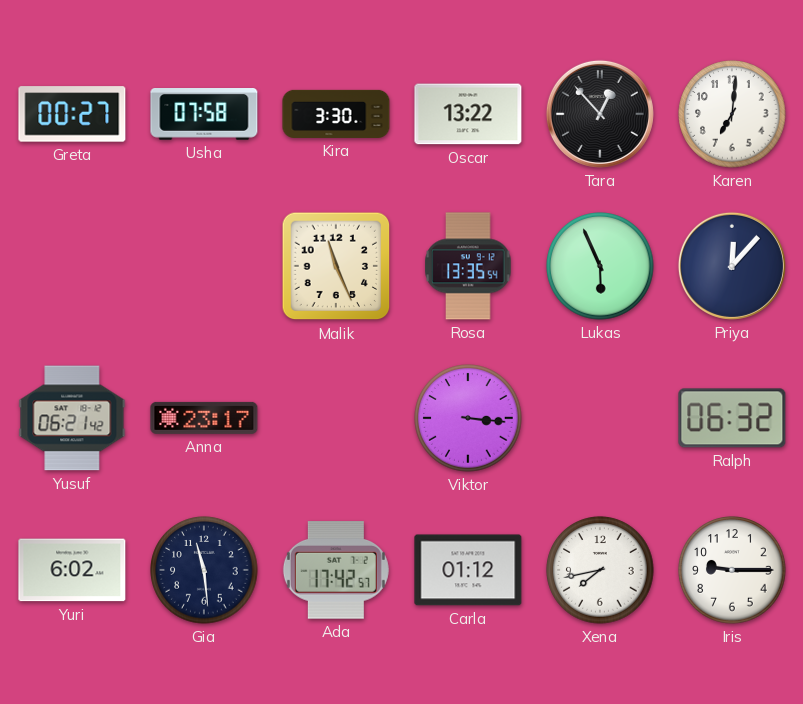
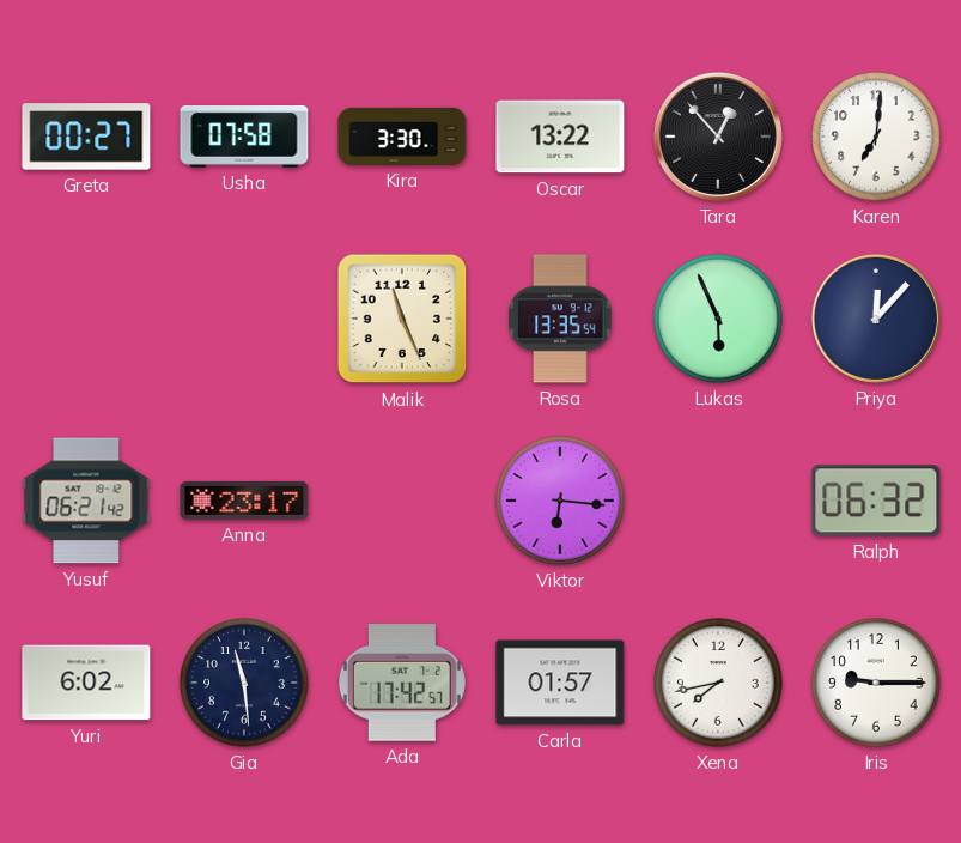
Viktor: 3:16 -> 6:16
Carla: 01:12 -> 01:57
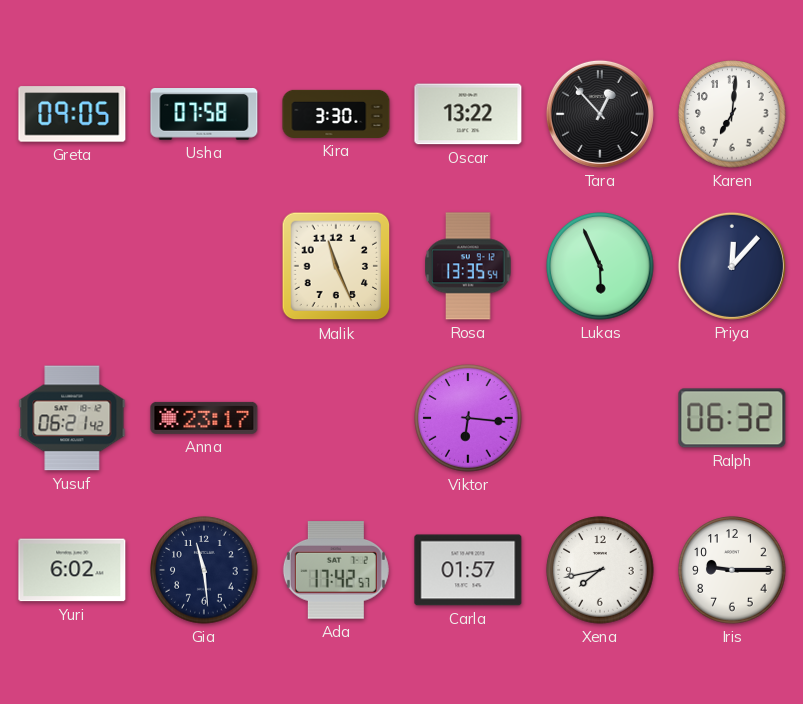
Greta: 00:27 -> 09:05
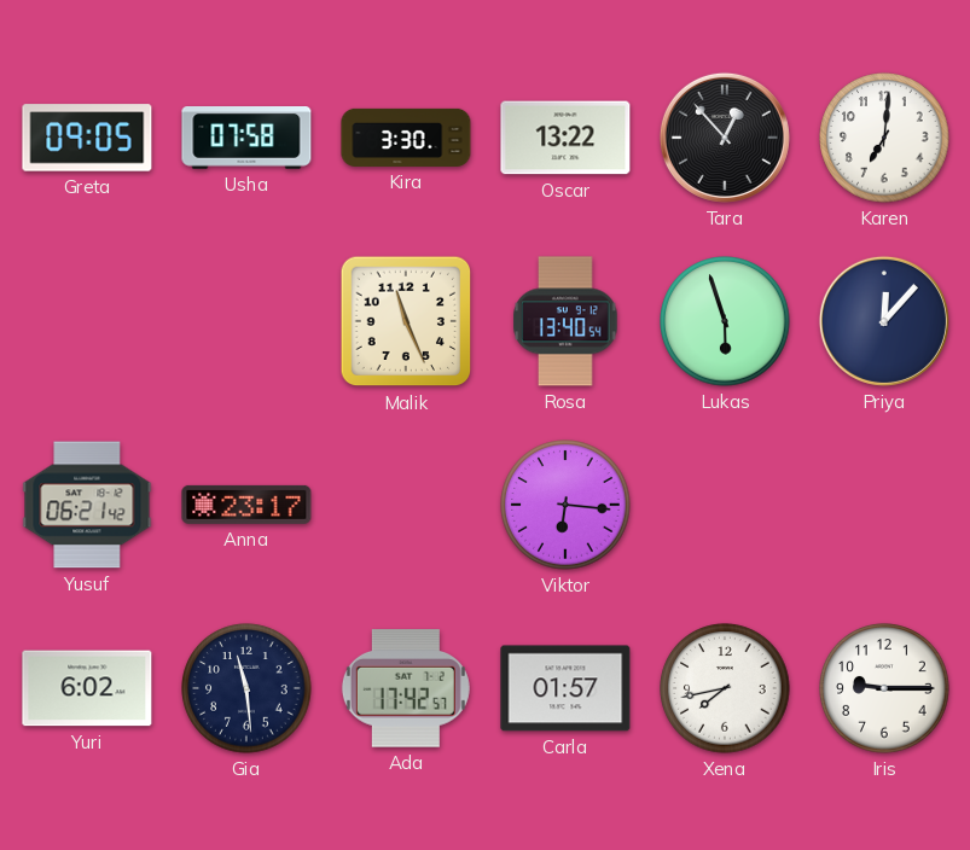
Rosa: 13:35 -> 13:40
Lukas: 5:56 -> 5:57
Ralph: 06:32 -> none
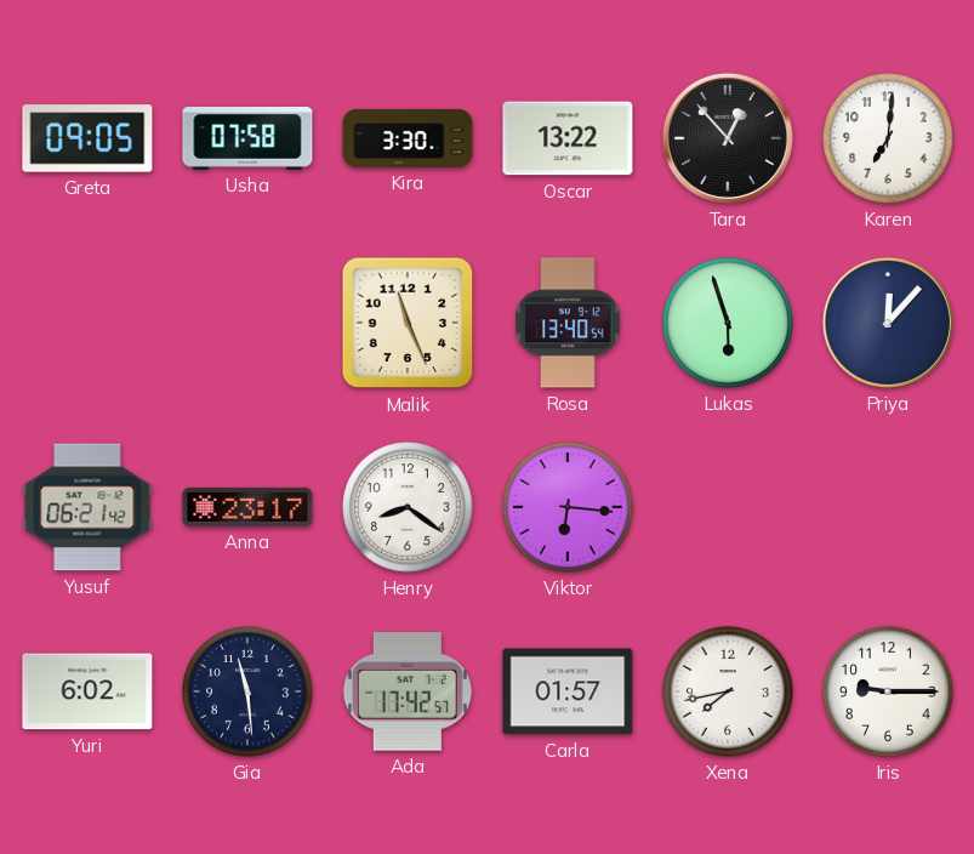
Henry: none -> 8:21
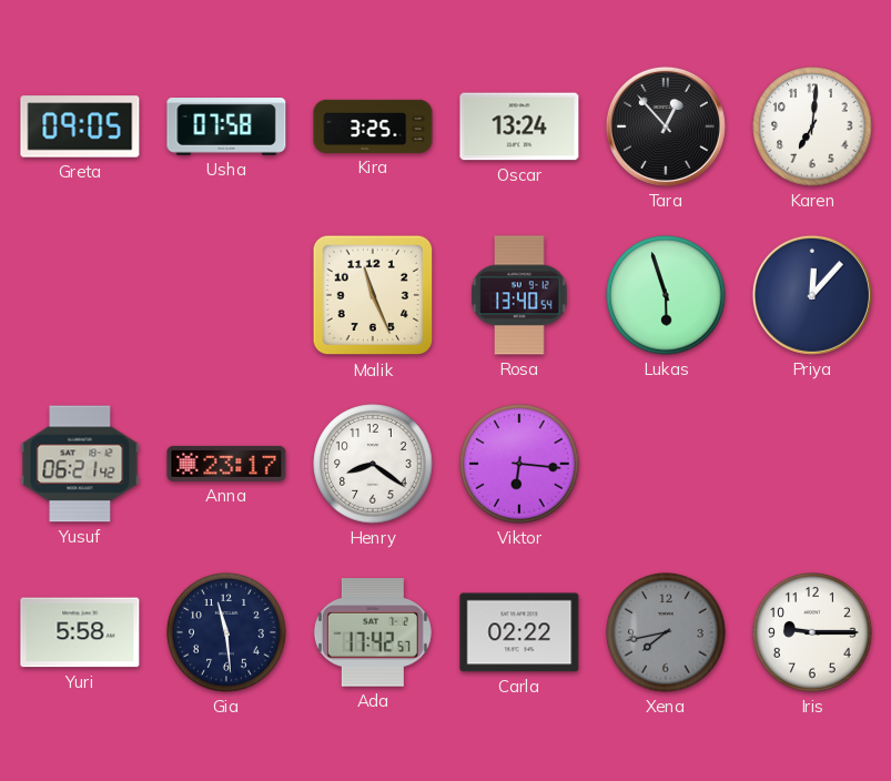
Kira: 3:30 -> 3:25
Oscar: 13:22 -> 13:24
Yuri: 6:02 -> 5:58
Carla: 01:57 -> 02:22
Xena dial: white -> grey
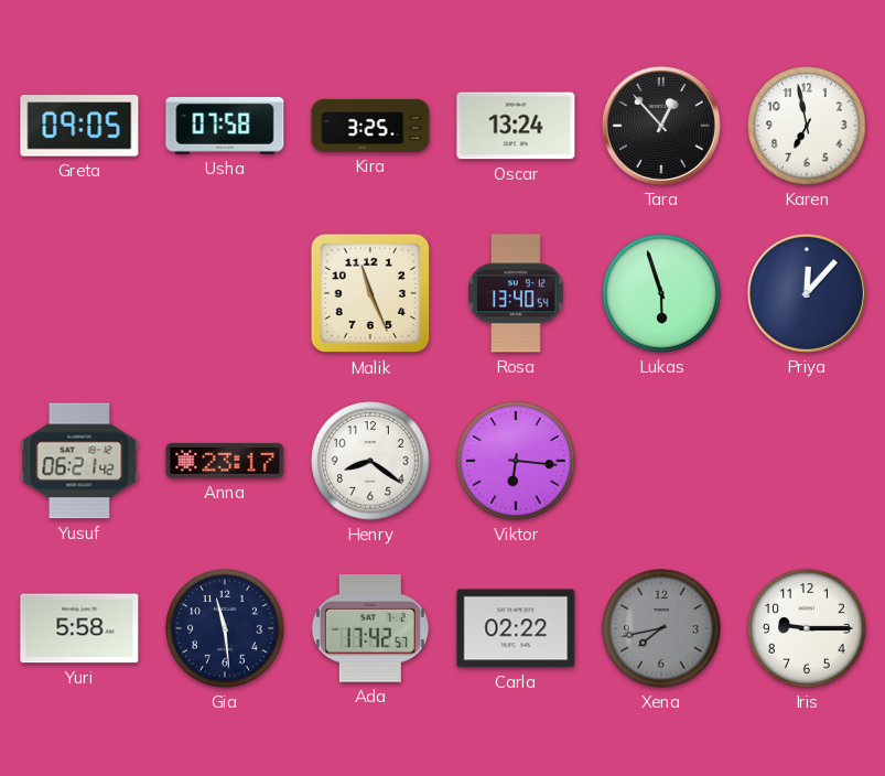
Karen: 7:01 -> 6:58
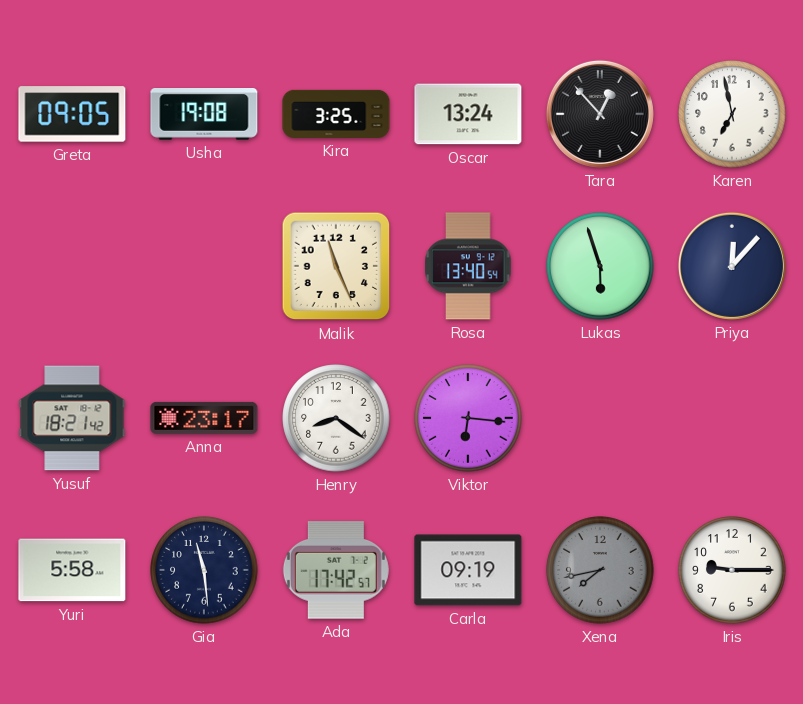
Usha: 07:58 -> 19:08
Yusuf: 06:21 -> 18:21
Carla: 02:22 -> 09:19
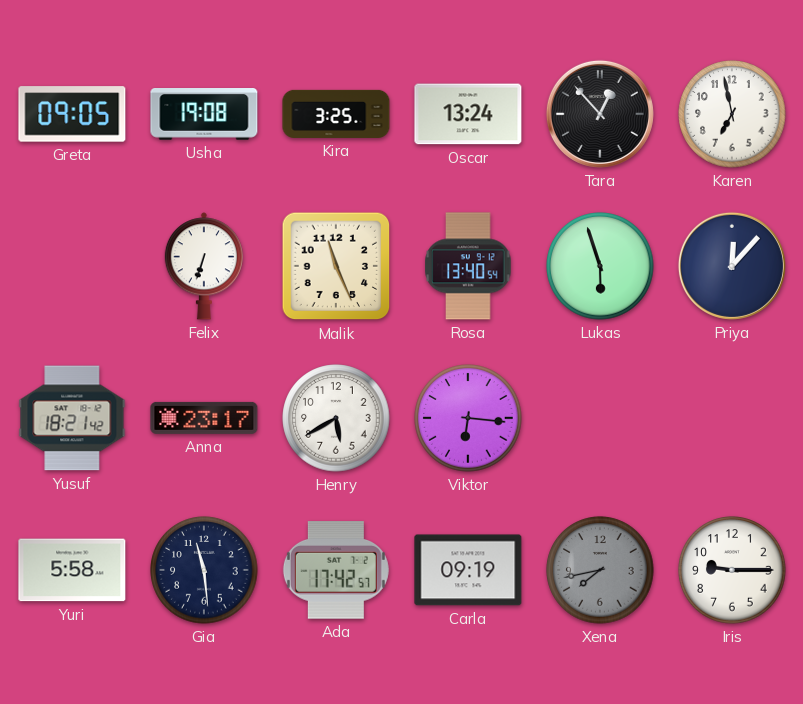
Felix: none -> 6:33
Henry: 8:21 -> 5:40
